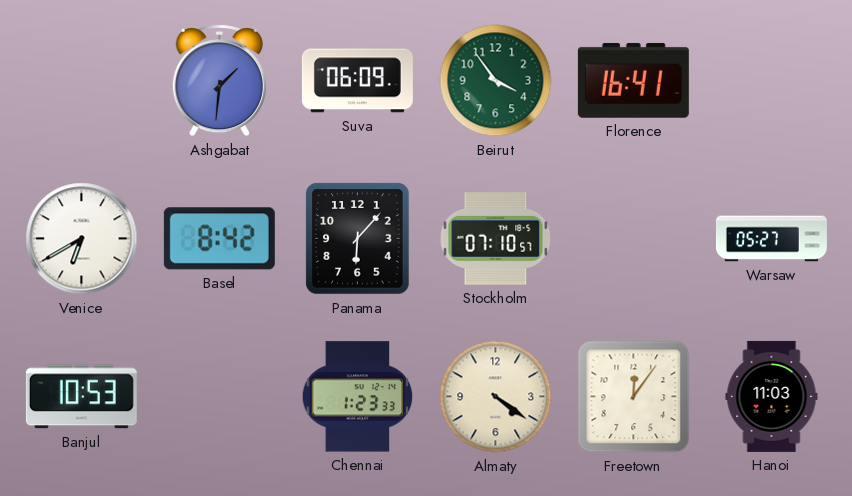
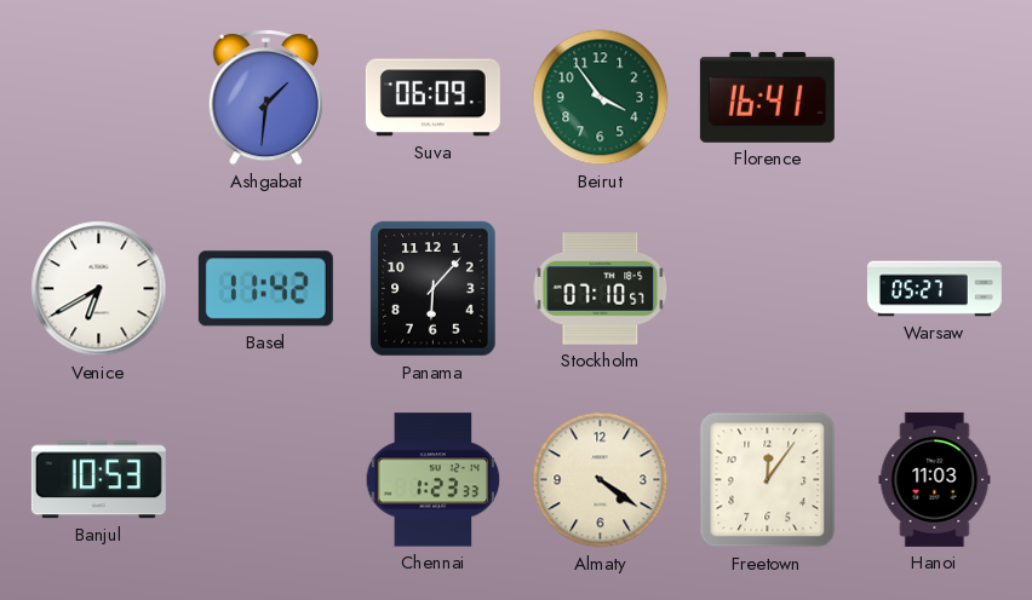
Basel: 8:42 -> 11:42
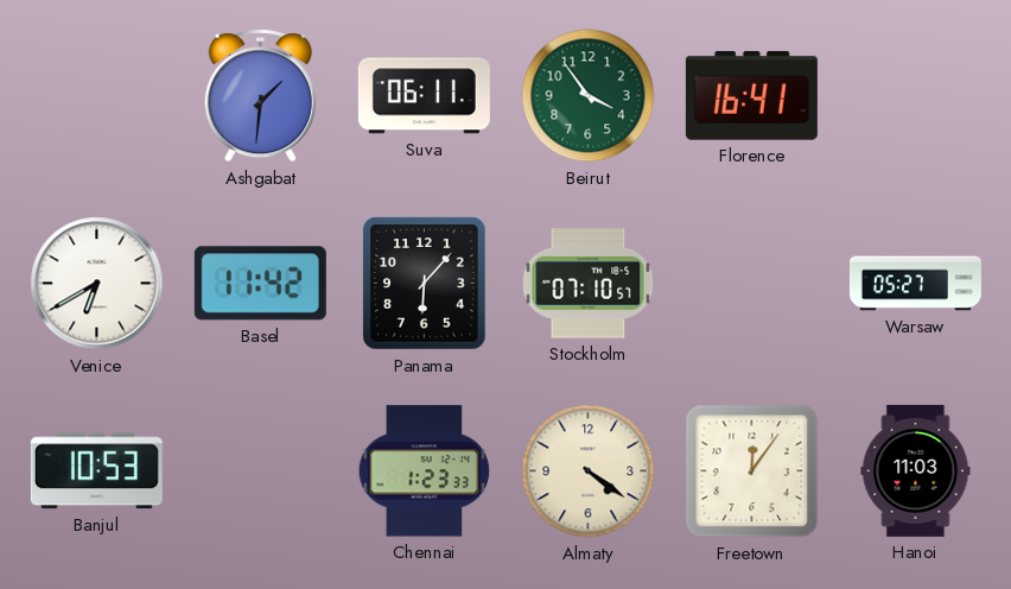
Suva: 06:09 -> 06:11
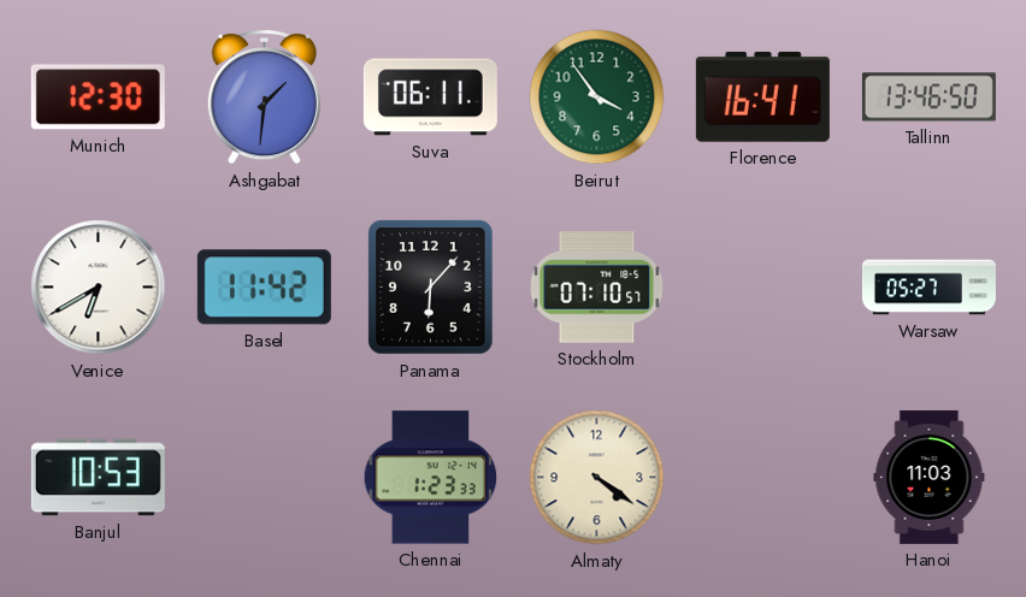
Munich: none -> 12:30
Tallinn: none -> 13:46
Freetown: 12:06 -> none
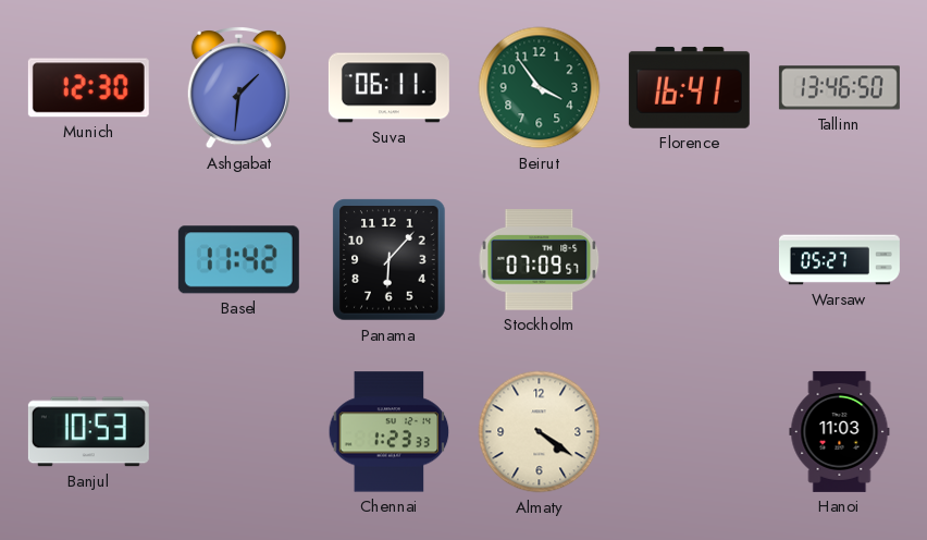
Venice: 6:40 -> none
Stockholm: 07:10 -> 07:09
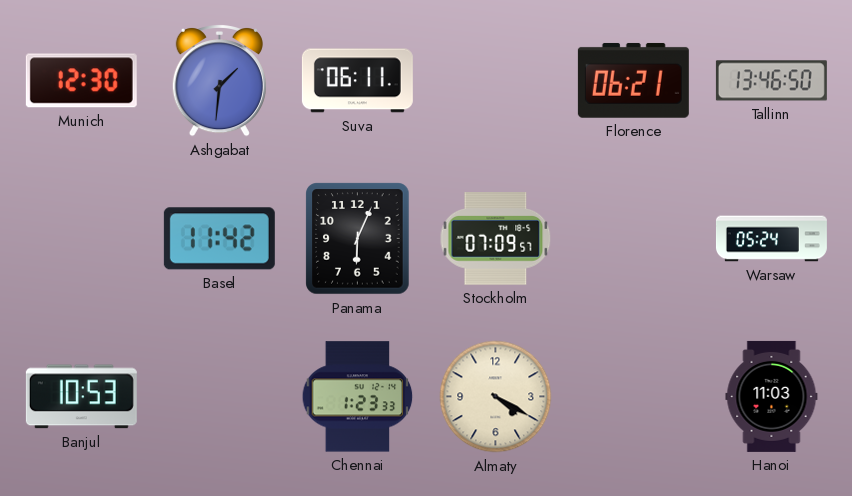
Beirut: 3:54 -> none
Florence: 16:41 -> 06:21
Panama: 6:07 -> 6:04
Warsaw: 05:27 -> 05:24
Almaty: 4:21 -> 4:20
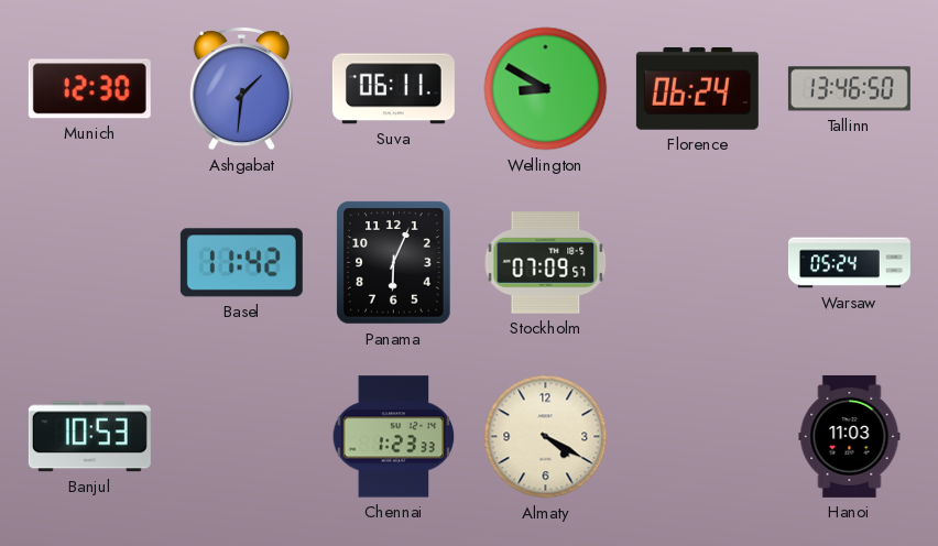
Wellington: none -> 8:50
Florence: 06:21 -> 06:24
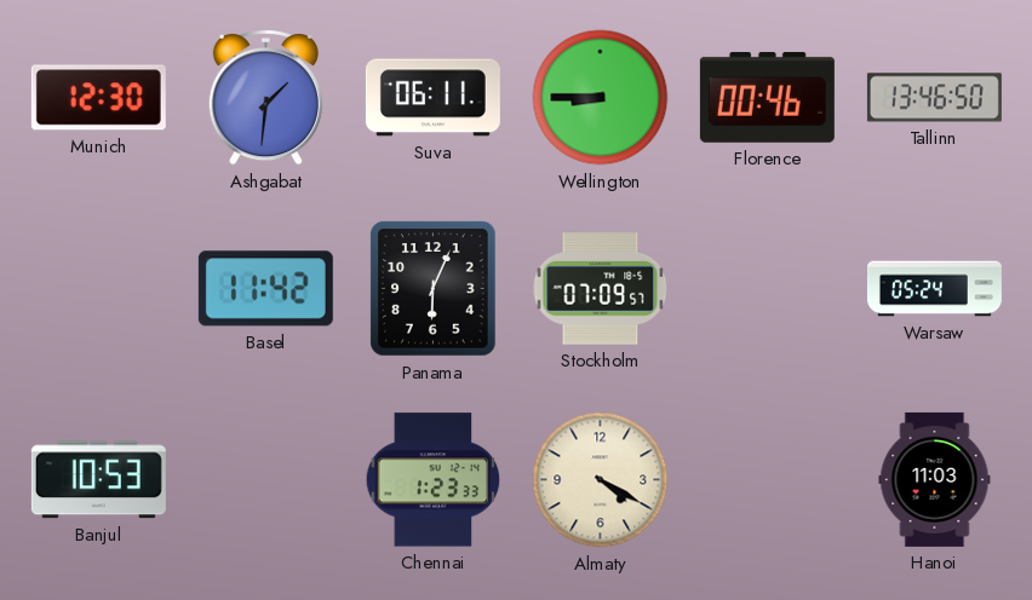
Wellington: 8:50 -> 8:45
Florence: 06:24 -> 00:46
